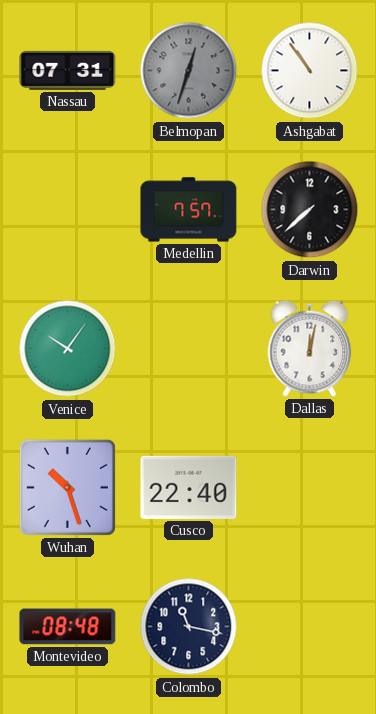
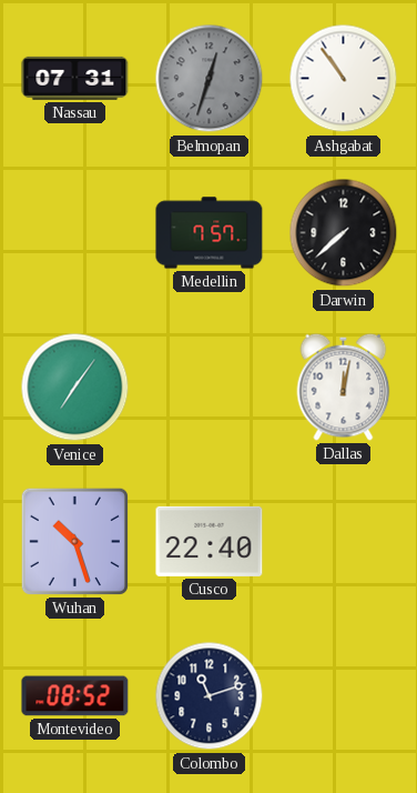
Venice: 10:06 -> 7:06
Montevideo: 08:48 -> 08:52
Colombo: 11:17 -> 11:12
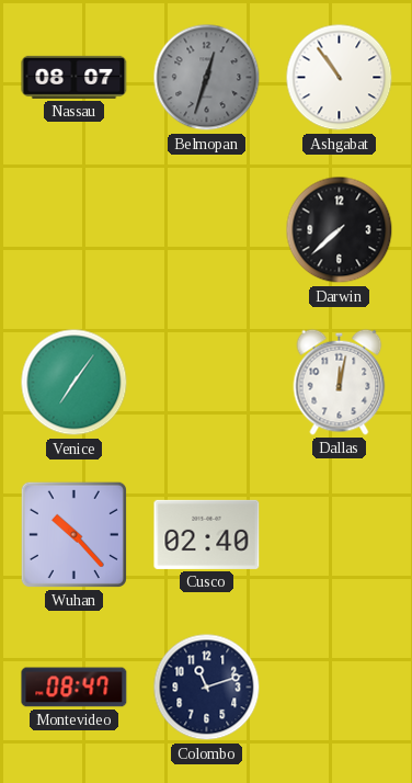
Nassau: 07:31 -> 08:07
Medellin: 7:57 -> none
Wuhan: 10:27 -> 10:23
Cusco: 22:40 -> 02:40
Montevideo: 08:52 -> 08:47
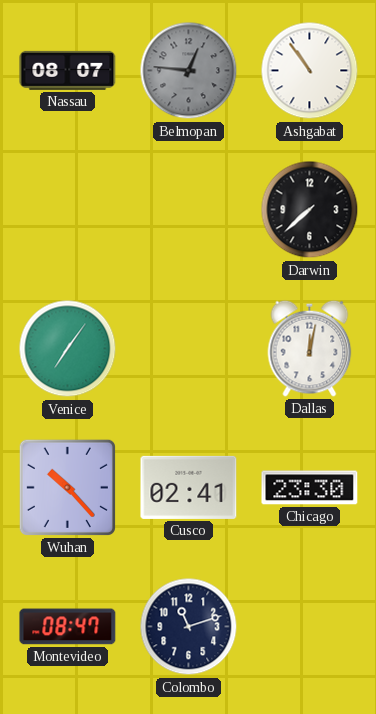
Belmopan: 12:33 -> 12:46
Cusco: 02:40 -> 02:41
Chicago: none -> 23:30
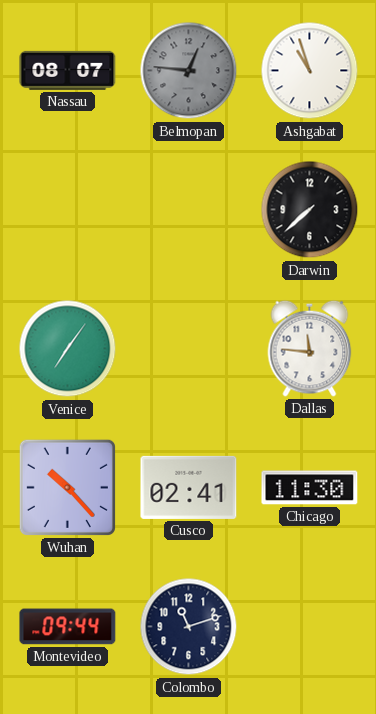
Ashgabat: 10:54 -> 10:57
Dallas: 12:02 -> 11:46
Chicago: 23:30 -> 11:30
Montevideo: 08:47 -> 09:44
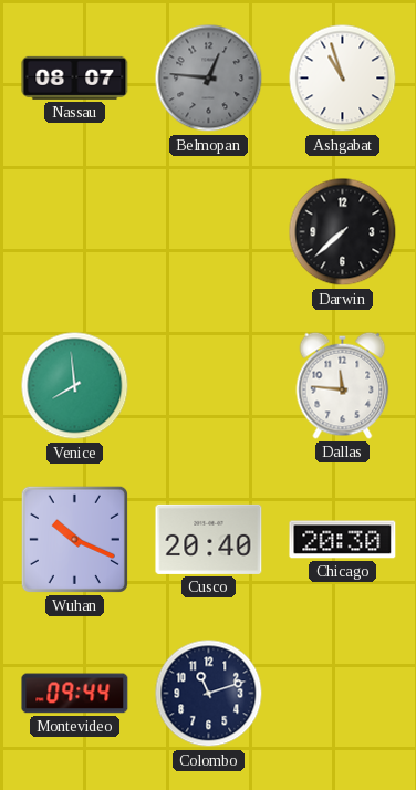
Venice: 7:06 -> 7:59
Wuhan: 10:23 -> 10:19
Cusco: 02:41 -> 20:40
Chicago: 11:30 -> 20:30
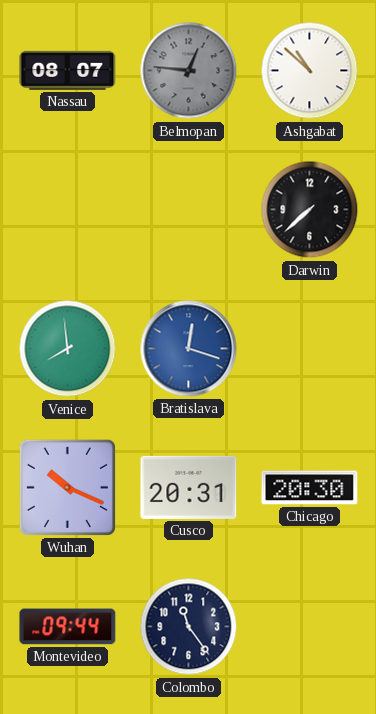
Ashgabat: 10:57 -> 10:52
Bratislava: none -> 12:18
Dallas: 11:46 -> none
Cusco: 20:40 -> 20:31
Colombo: 11:12 -> 11:24
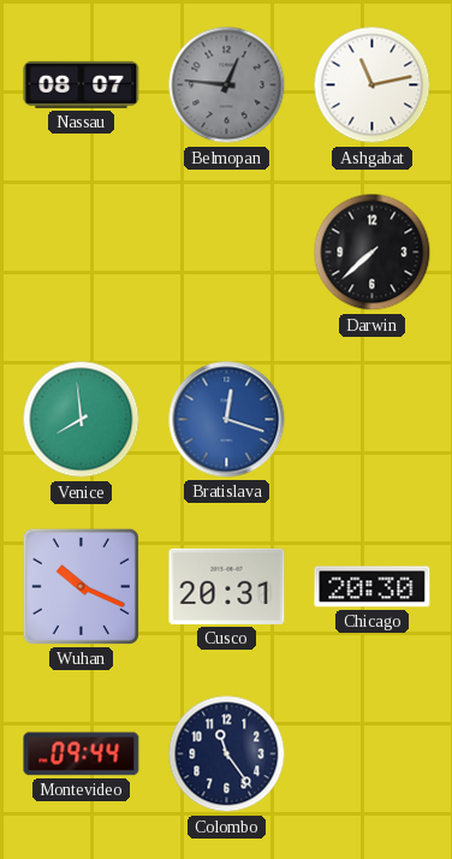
Ashgabat: 10:52 -> 11:13
